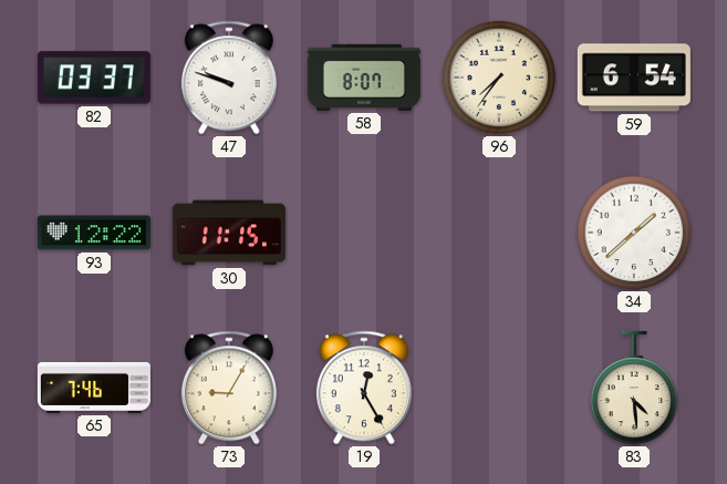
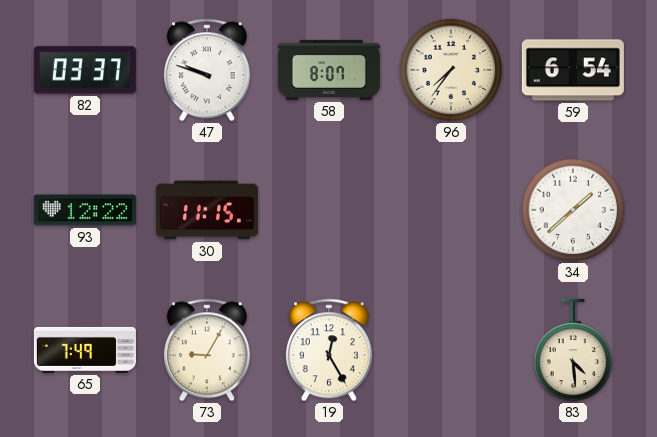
65: 7:46 -> 7:49
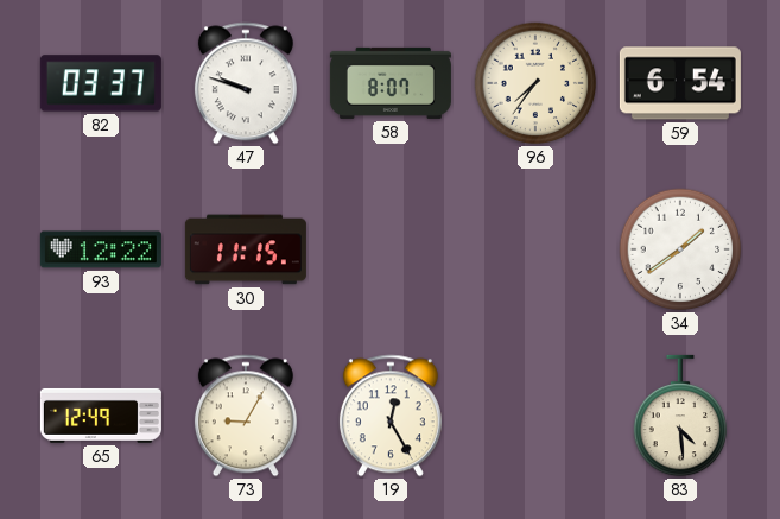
34: 1:38 -> 1:39
65: 7:49 -> 12:49
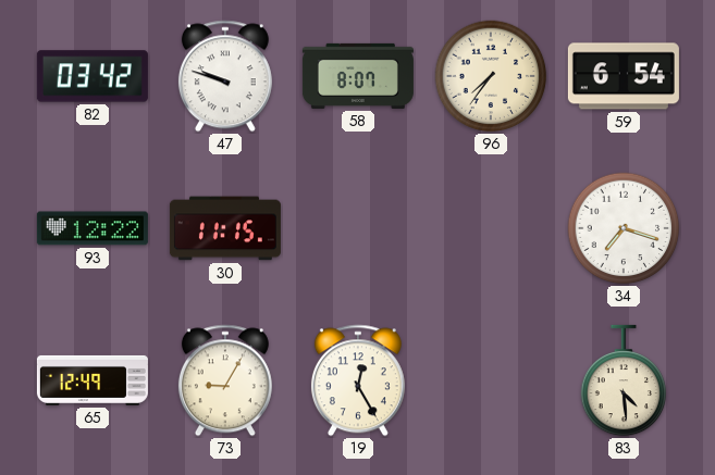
82: 03:37 -> 03:42
34: 1:39 -> 7:18
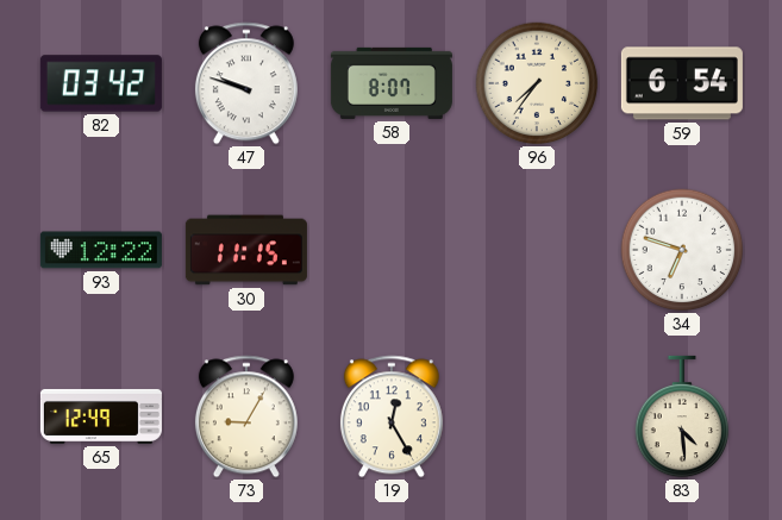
34: 7:18 -> 6:48
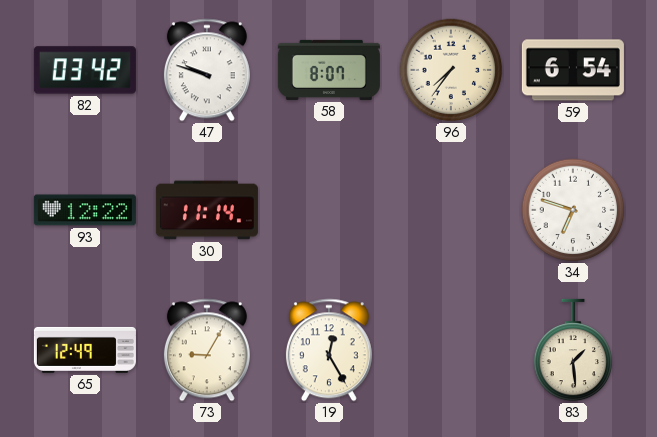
30: 11:15 -> 11:14
83: 4:29 -> 1:29
